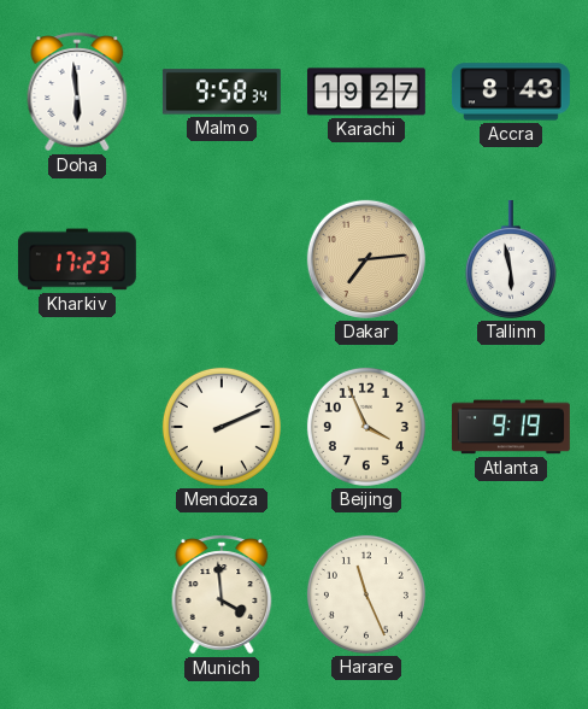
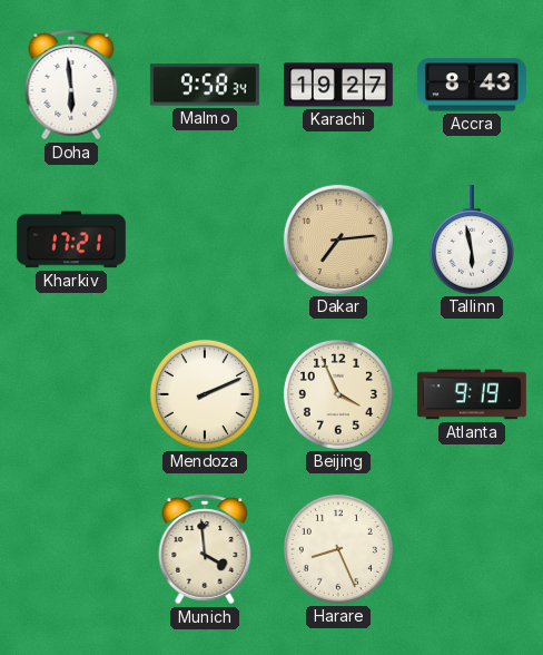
Kharkiv: 17:23 -> 17:21
Harare: 11:26 -> 8:26
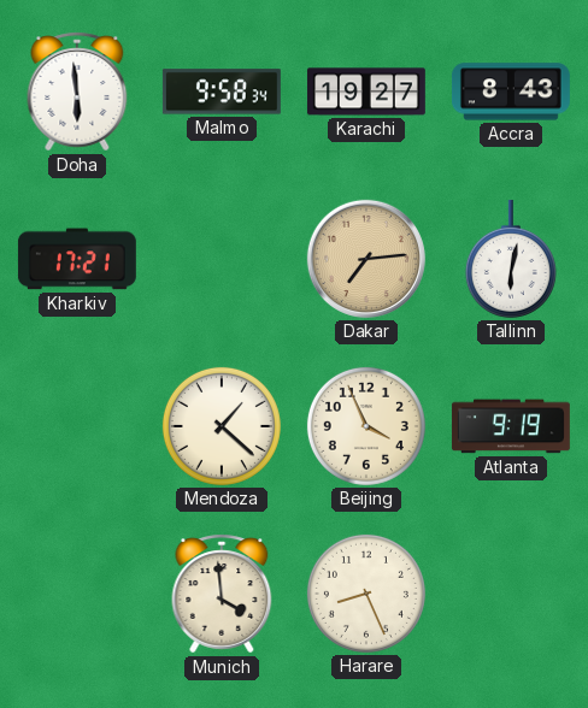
Tallinn: 5:58 -> 6:02
Mendoza: 2:11 -> 1:22
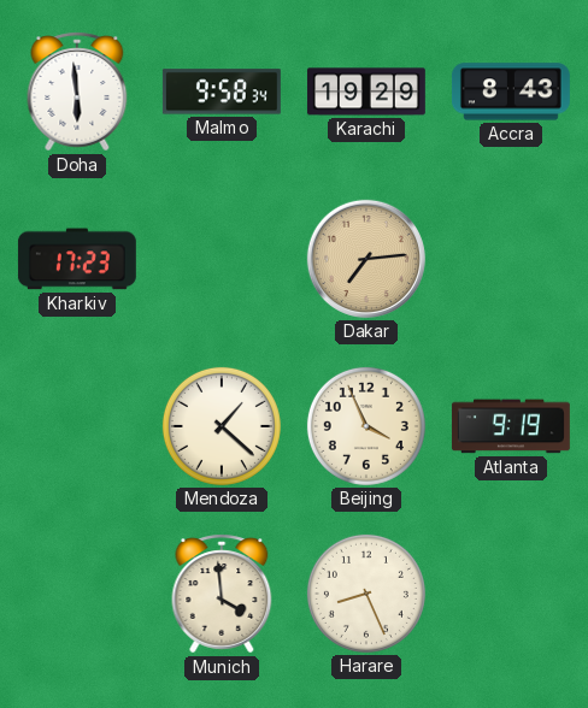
Karachi: 19:27 -> 19:29
Kharkiv: 17:21 -> 17:23
Tallinn: 6:02 -> none
